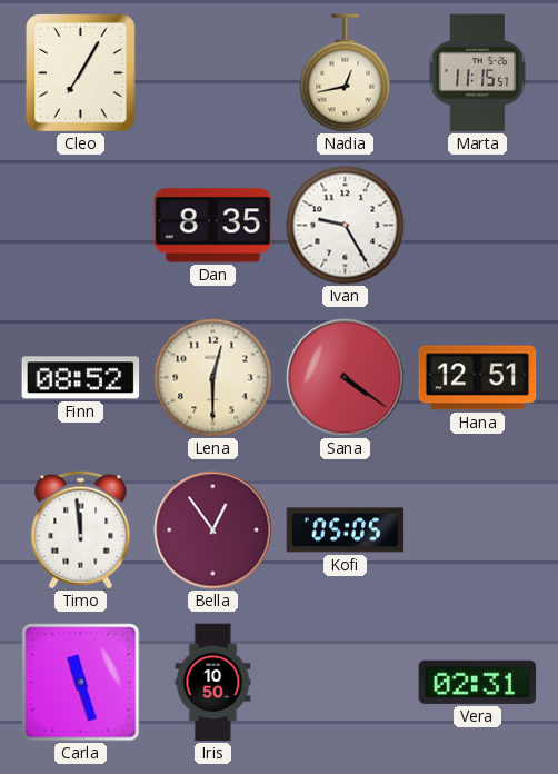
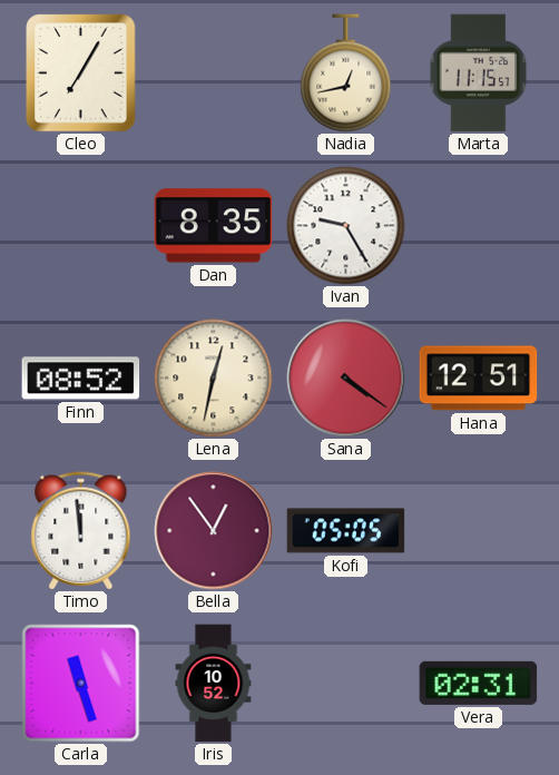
Lena: 12:30 -> 12:32
Iris: 10:50 -> 10:52
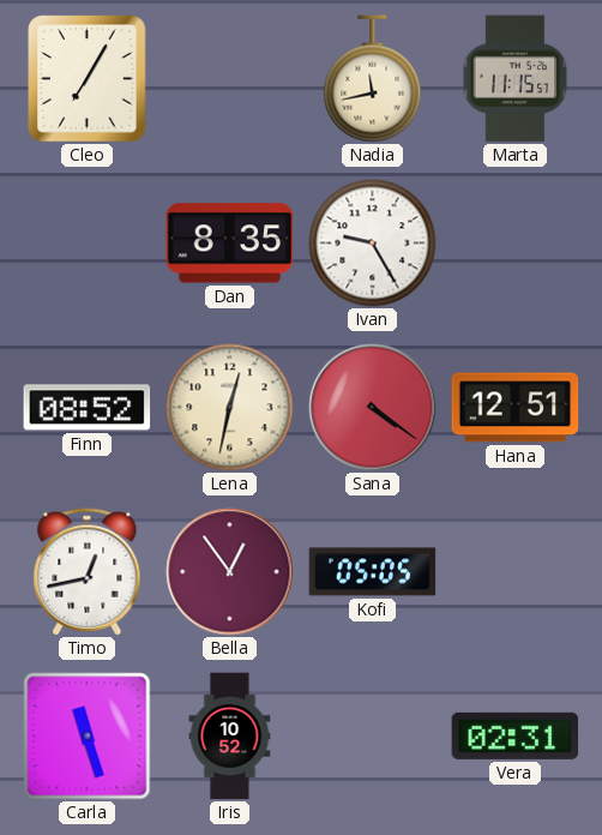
Nadia: 12:43 -> 11:43
Timo: 11:59 -> 12:43
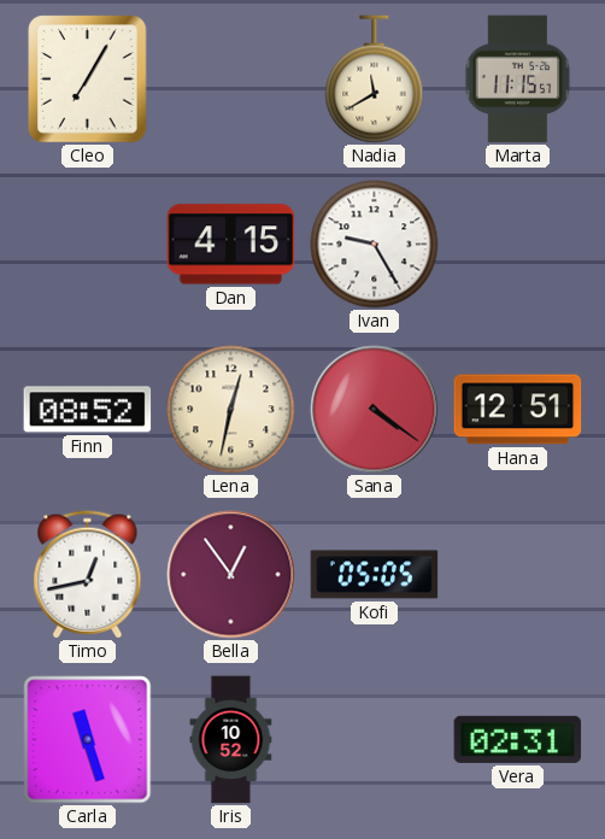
Nadia: 11:43 -> 11:40
Dan: 8:35 -> 4:15
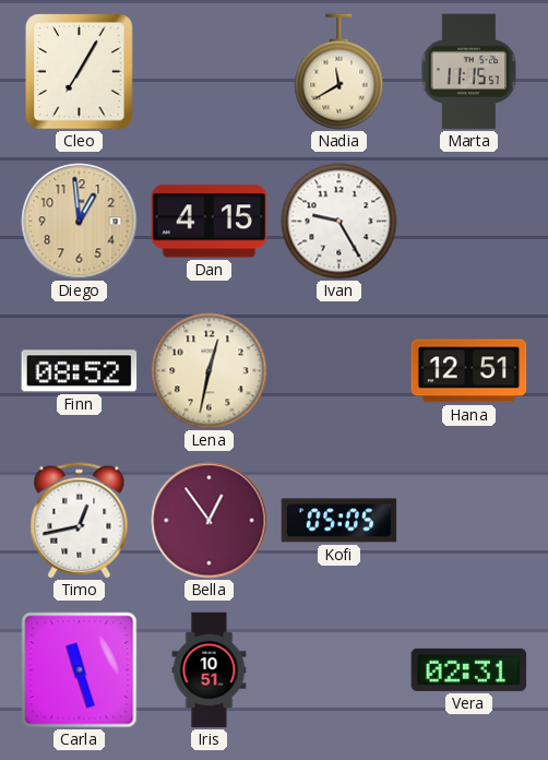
Diego: none -> 12:59
Sana: 4:21 -> none
Iris: 10:52 -> 10:51
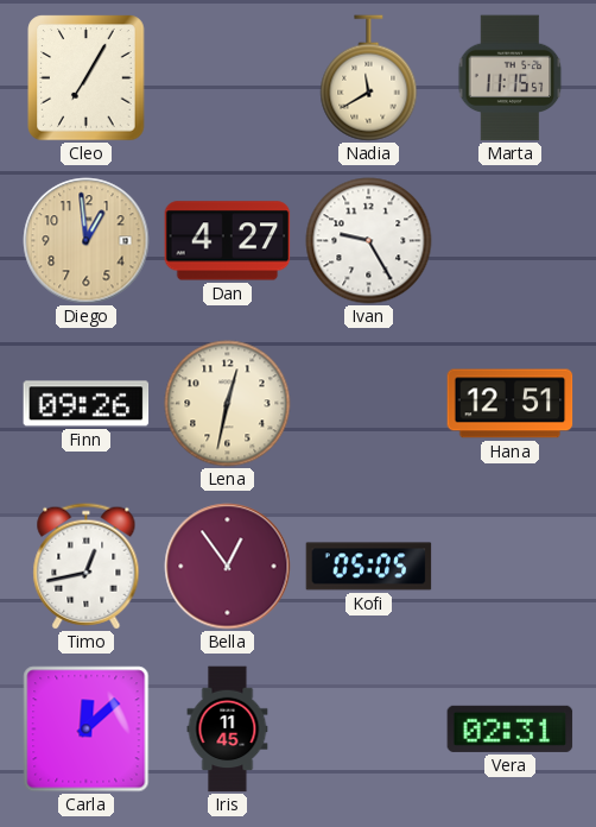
Dan: 4:15 -> 4:27
Finn: 08:52 -> 09:26
Carla: 11:27 -> 12:08
Iris: 10:51 -> 11:45
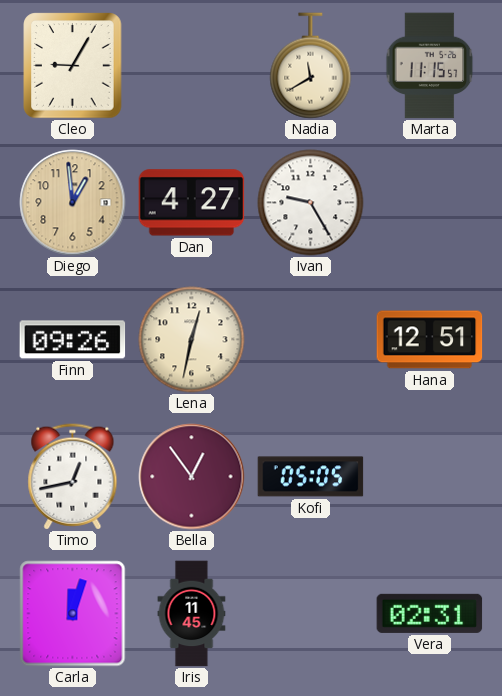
Cleo: 7:05 -> 9:05
Carla: 12:08 -> 12:03
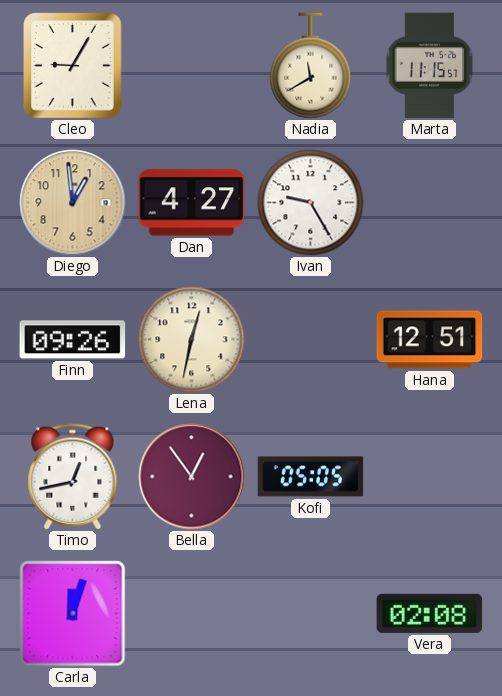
Iris: 11:45 -> none
Vera: 02:31 -> 02:08
